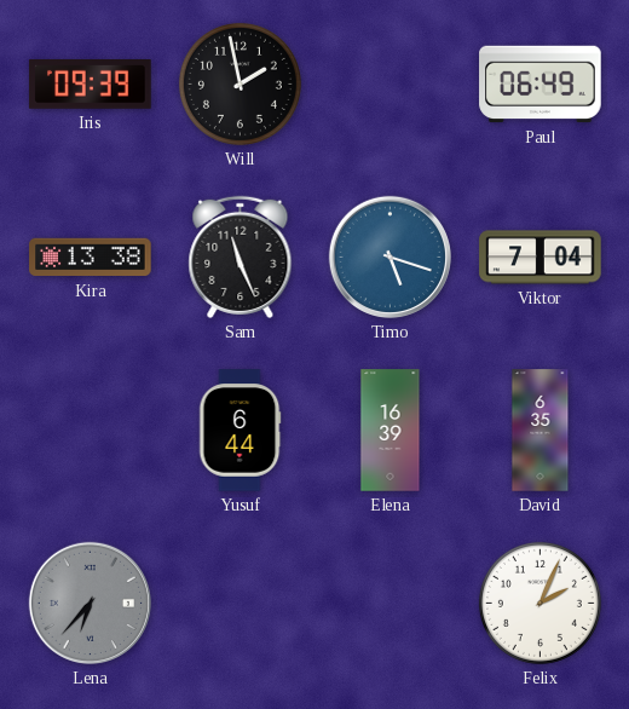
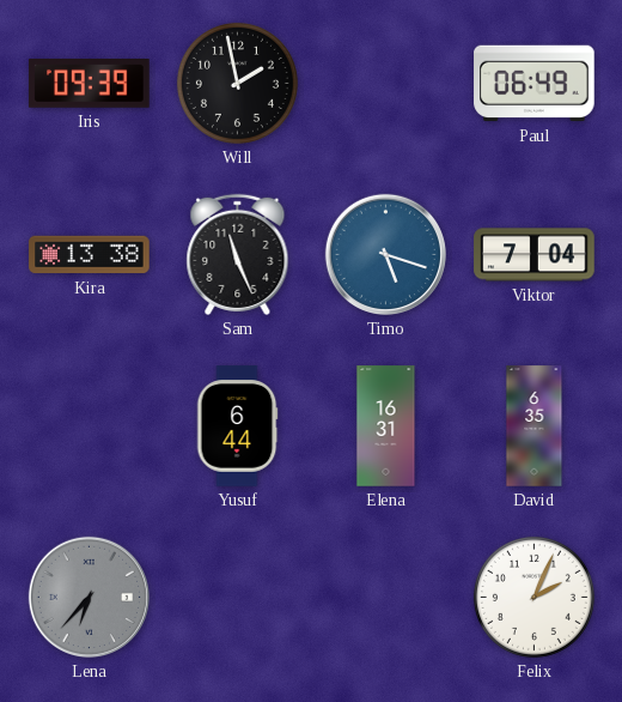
Elena: 16:39 -> 16:31
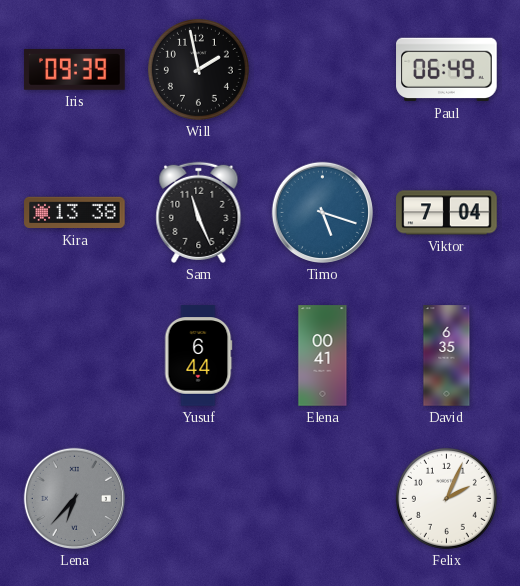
Elena: 16:31 -> 00:41
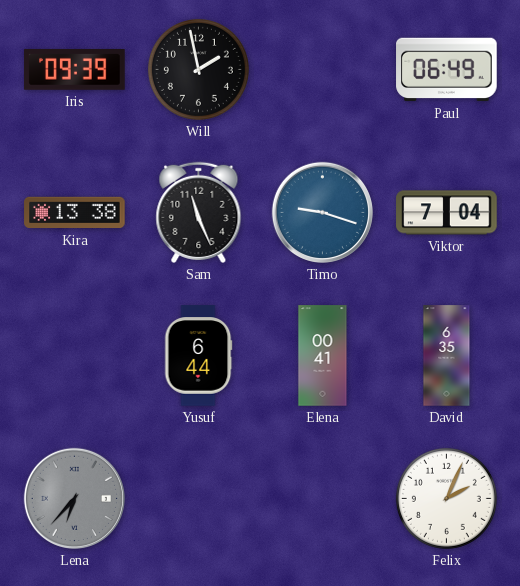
Timo: 5:18 -> 9:18
